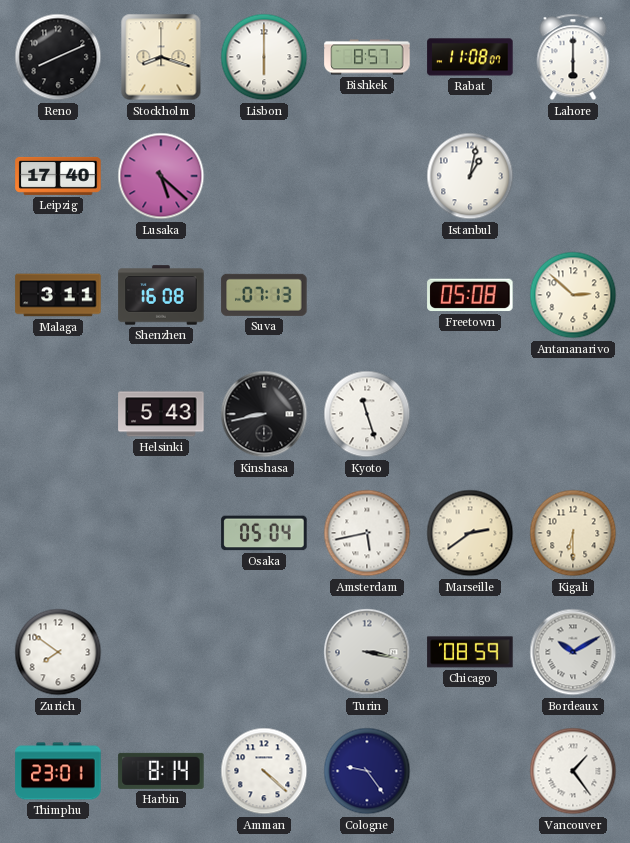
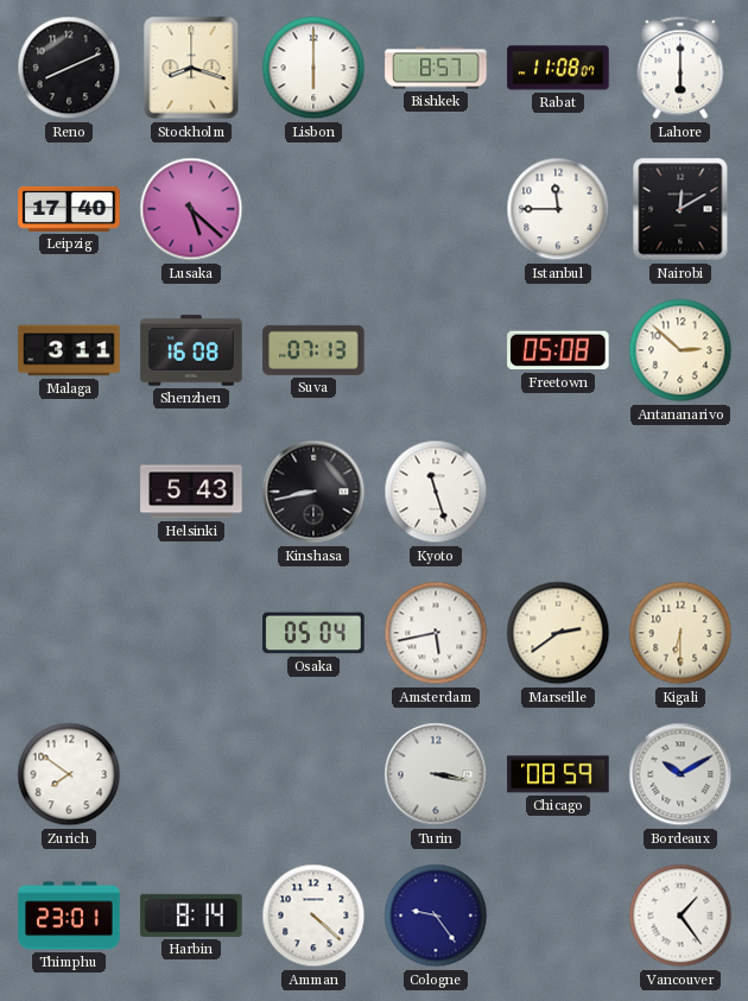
Istanbul: 1:02 -> 11:45
Nairobi: none -> 12:10
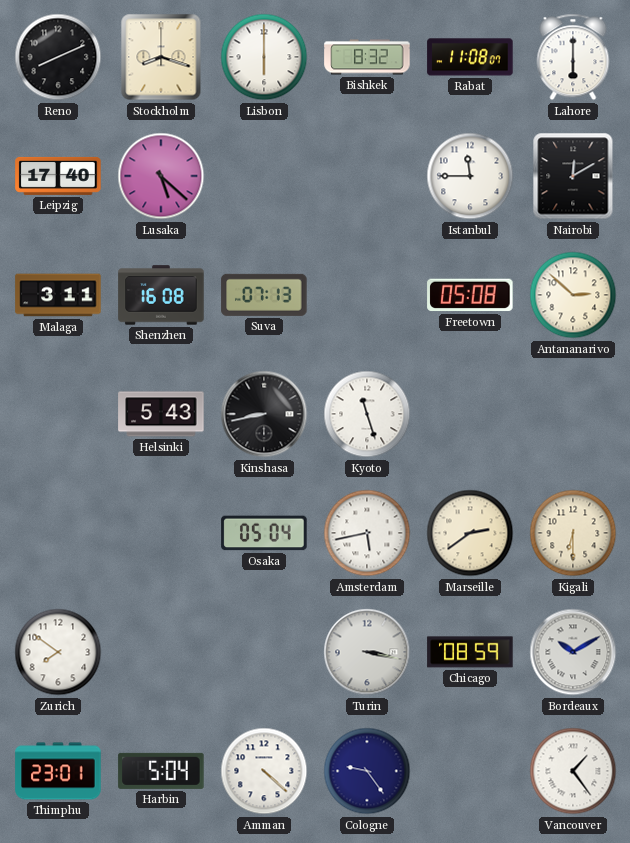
Bishkek: 8:57 -> 8:32
Harbin: 8:14 -> 5:04
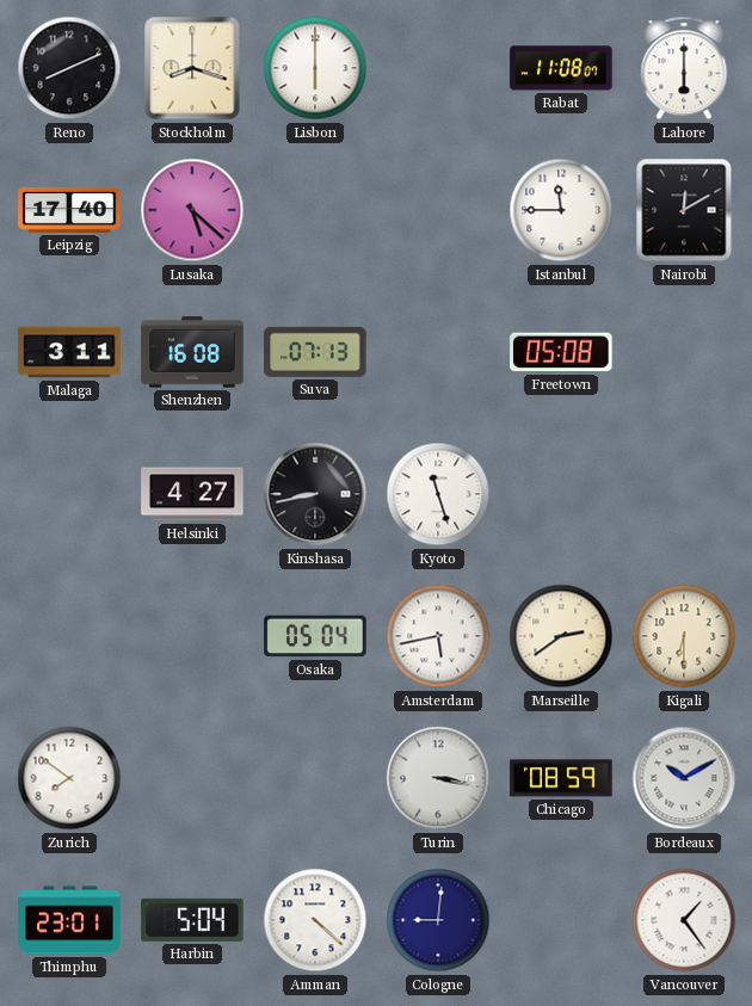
Bishkek: 8:32 -> none
Antananarivo: 2:52 -> none
Helsinki: 5:43 -> 4:27
Cologne: 9:24 -> 9:01
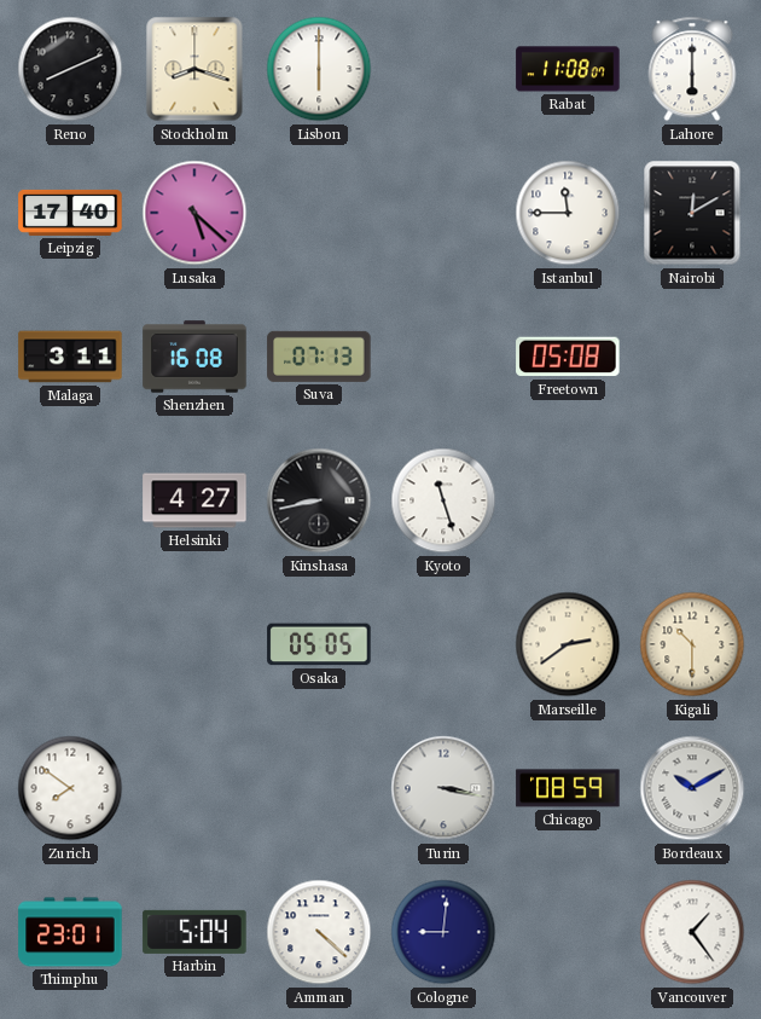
Osaka: 05:04 -> 05:05
Amsterdam: 5:43 -> none
Kigali: 6:30 -> 10:30
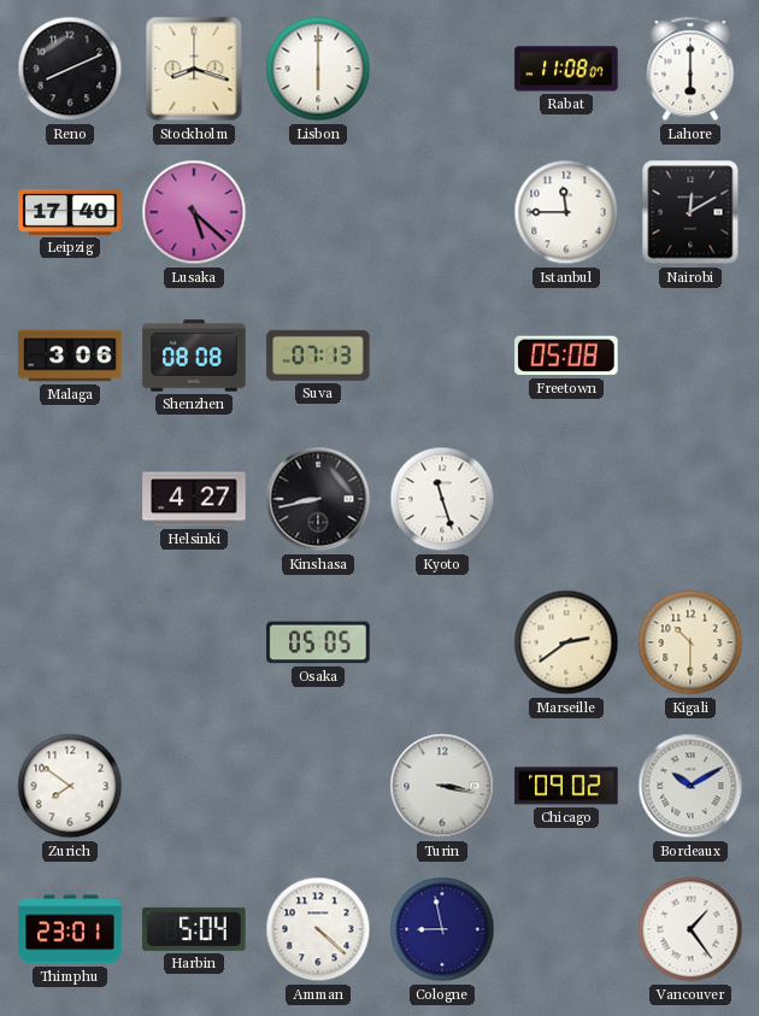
Malaga: 3:11 -> 3:06
Shenzhen: 16:08 -> 08:08
Chicago: 08:59 -> 09:02
Cologne: 9:01 -> 8:58
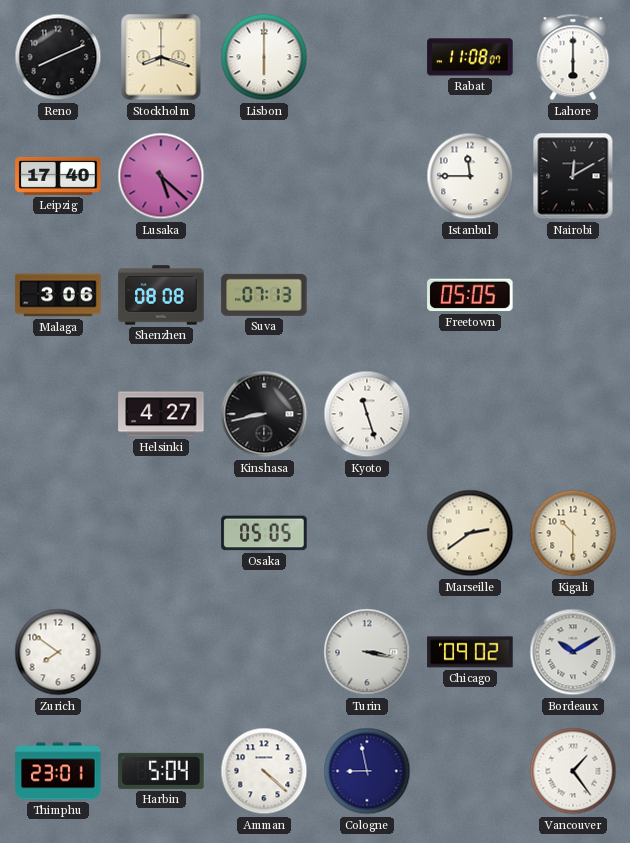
Freetown: 05:08 -> 05:05
